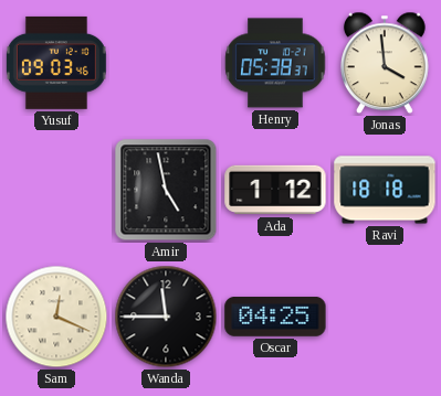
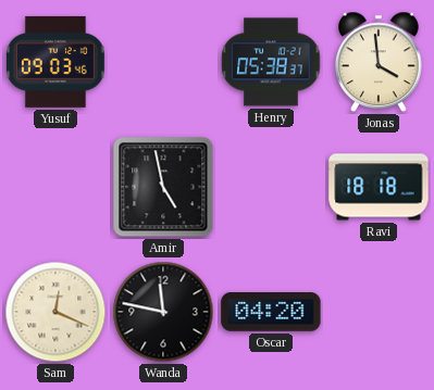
Ada: 1:12 -> none
Wanda: 11:45 -> 11:47
Oscar: 04:25 -> 04:20
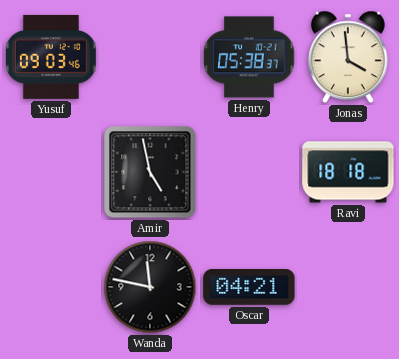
Sam: 12:19 -> none
Oscar: 04:20 -> 04:21
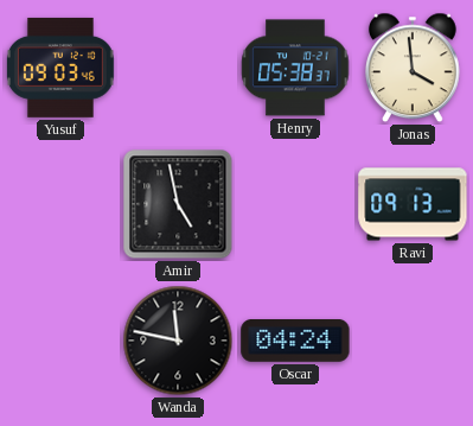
Ravi: 18:18 -> 09:13
Oscar: 04:21 -> 04:24
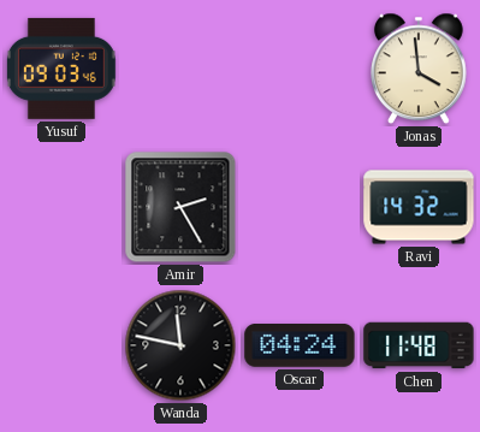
Henry: 05:38 -> none
Amir: 4:58 -> 2:25
Ravi: 09:13 -> 14:32
Chen: none -> 11:48
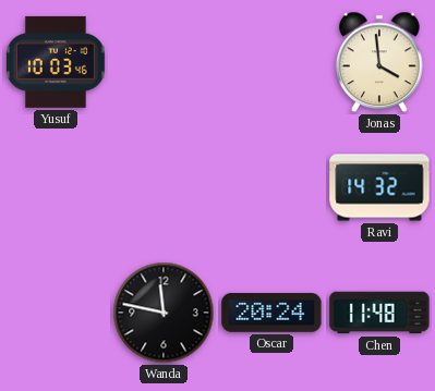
Yusuf: 09:03 -> 10:03
Amir: 2:25 -> none
Oscar: 04:24 -> 20:24
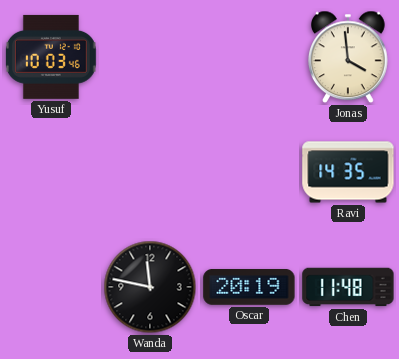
Ravi: 14:32 -> 14:35
Oscar: 20:24 -> 20:19
